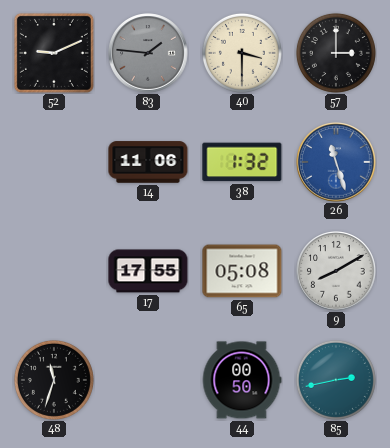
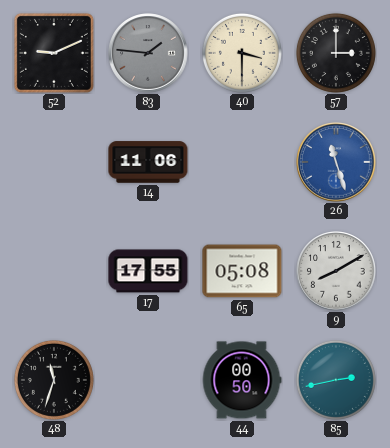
38: 1:32 -> none
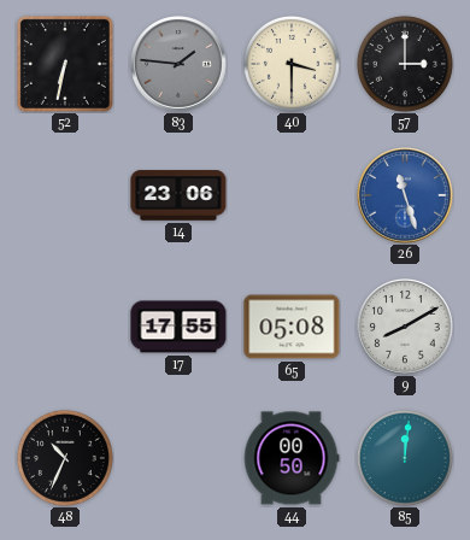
52: 9:11 -> 6:32
14: 11:06 -> 23:06
48: 11:33 -> 10:34
85: 2:43 -> 12:01
